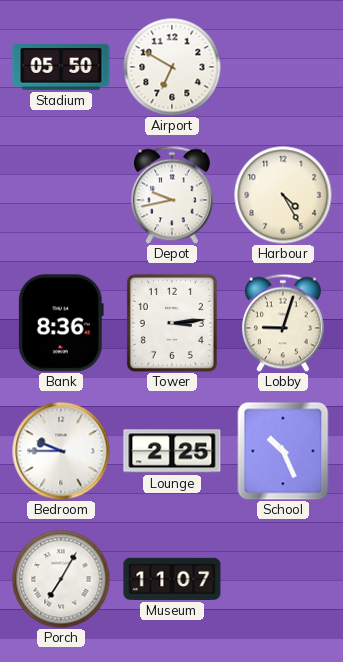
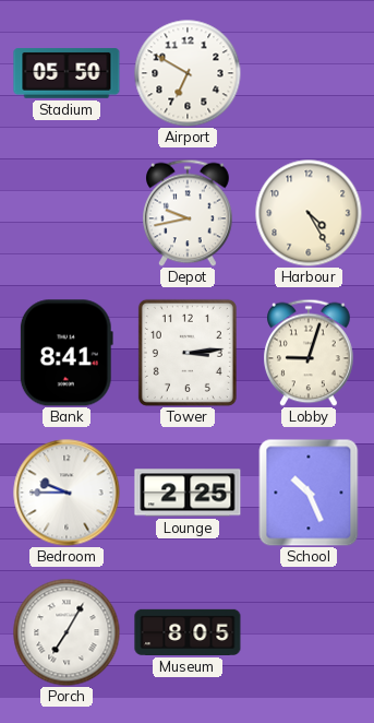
Bank: 8:36 -> 8:41
Museum: 11:07 -> 8:05
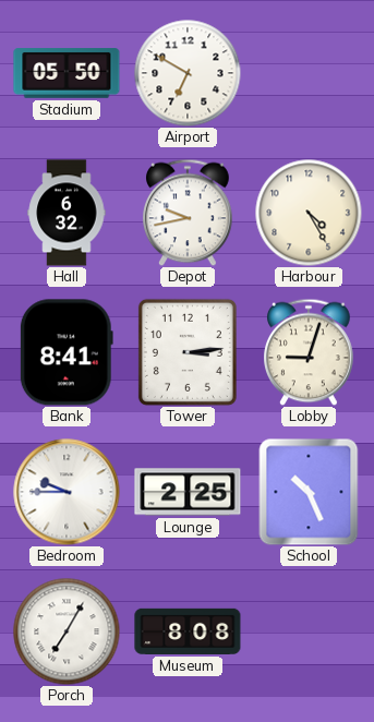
Hall: none -> 6:32
Museum: 8:05 -> 8:08
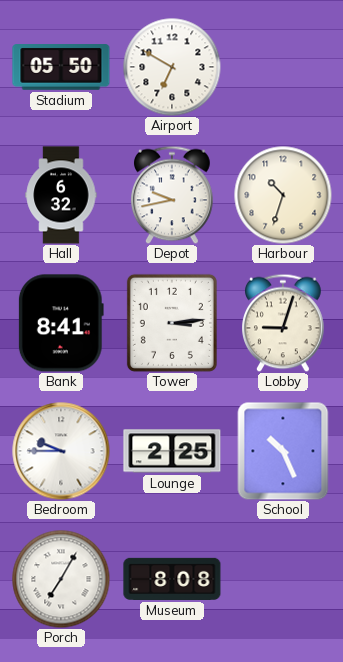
Harbour: 4:25 -> 10:33
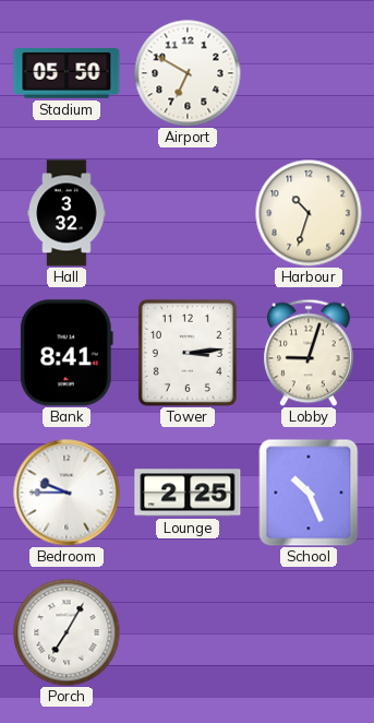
Hall: 6:32 -> 3:32
Depot: 9:43 -> none
Museum: 8:08 -> none
